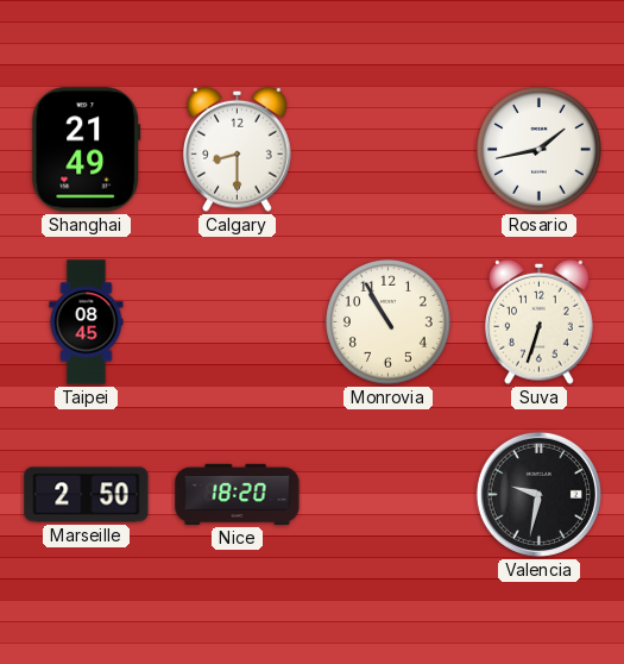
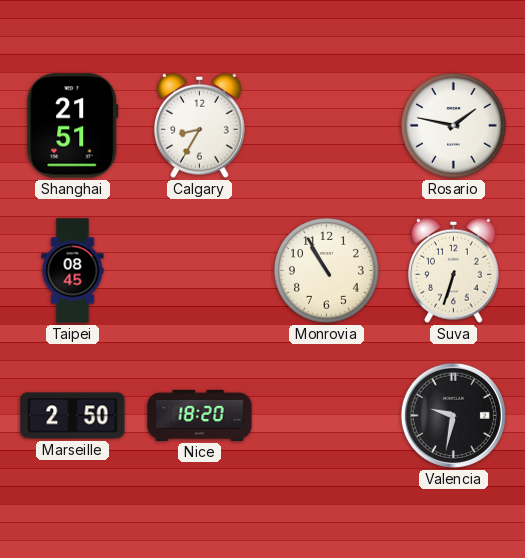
Shanghai: 21:49 -> 21:51
Calgary: 8:30 -> 8:35
Rosario: 1:43 -> 1:47
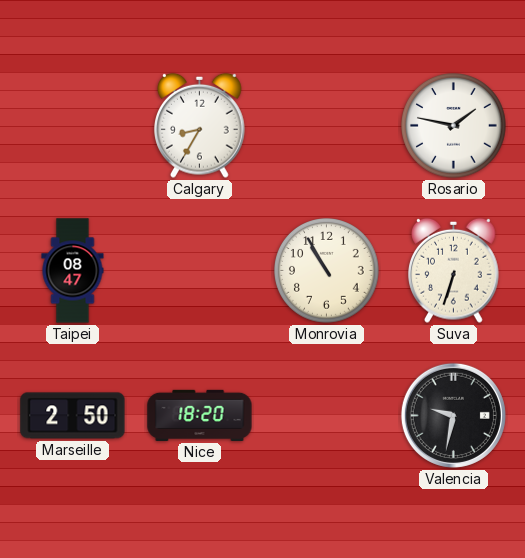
Shanghai: 21:51 -> none
Taipei: 08:45 -> 08:47
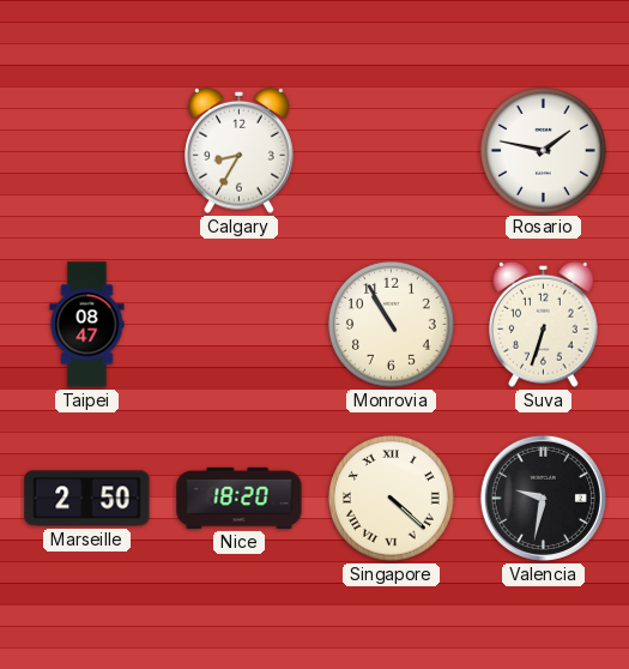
Singapore: none -> 4:22
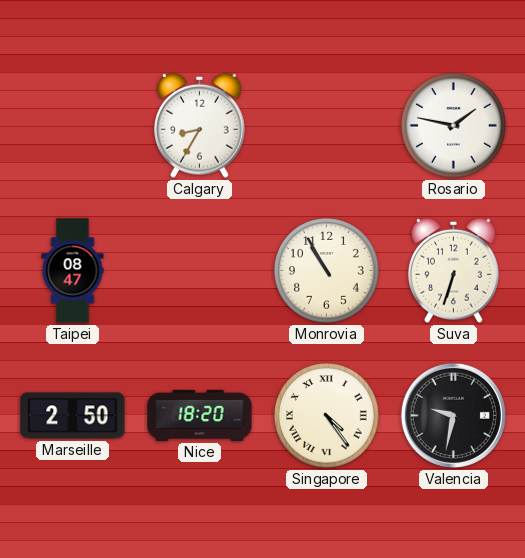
Singapore: 4:22 -> 4:24
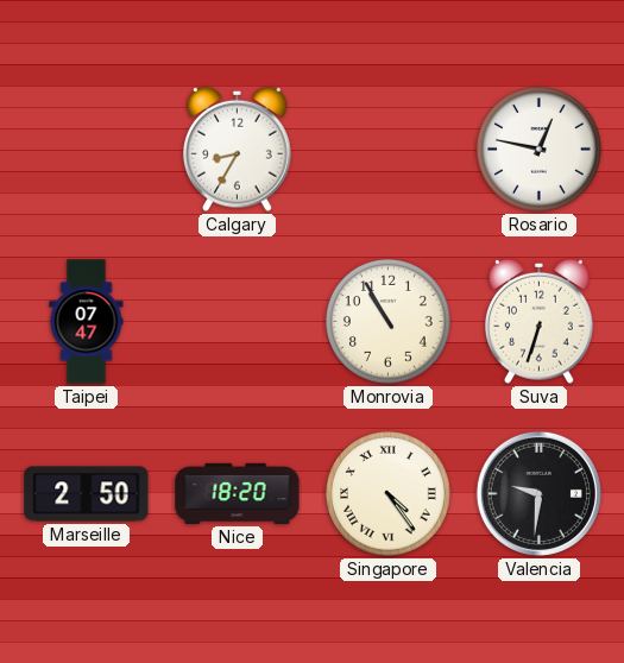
Rosario: 1:47 -> 12:47
Taipei: 08:47 -> 07:47
Valencia: 9:32 -> 9:31
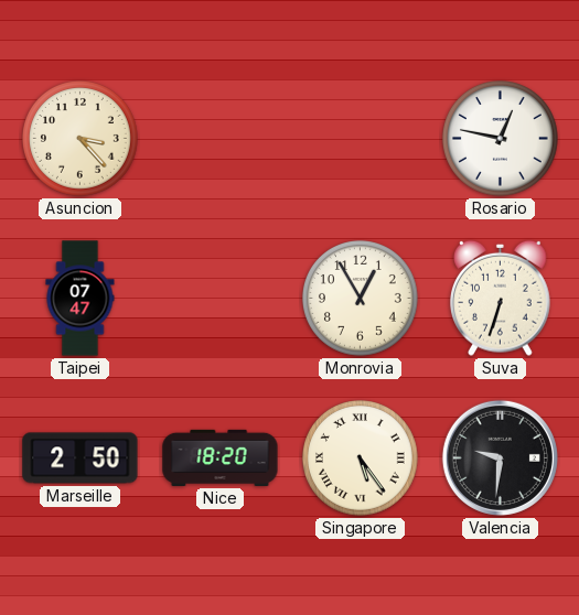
Asuncion: none -> 3:23
Calgary: 8:35 -> none
Monrovia: 10:55 -> 12:55
Singapore: 4:24 -> 5:24
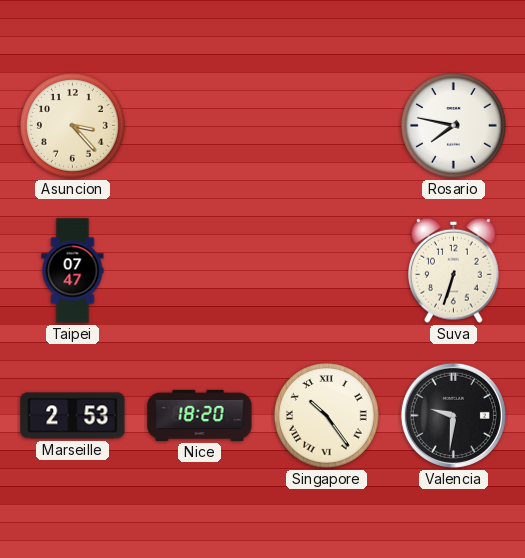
Rosario: 12:47 -> 7:47
Monrovia: 12:55 -> none
Marseille: 2:50 -> 2:53
Singapore: 5:24 -> 10:24
